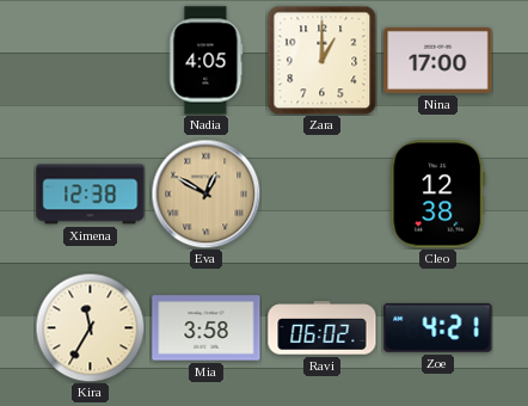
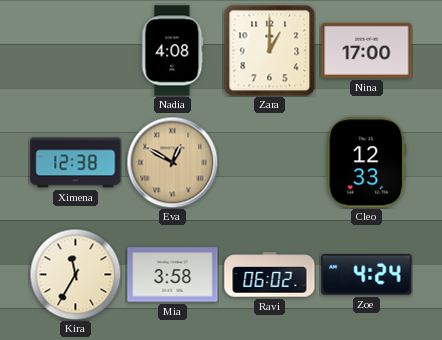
Nadia: 4:05 -> 4:08
Cleo: 12:38 -> 12:33
Zoe: 4:21 -> 4:24
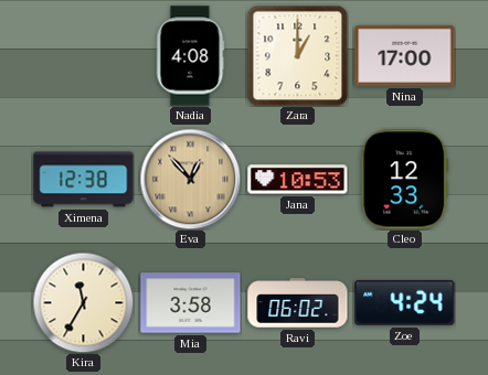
Eva: 12:50 -> 12:53
Jana: none -> 10:53
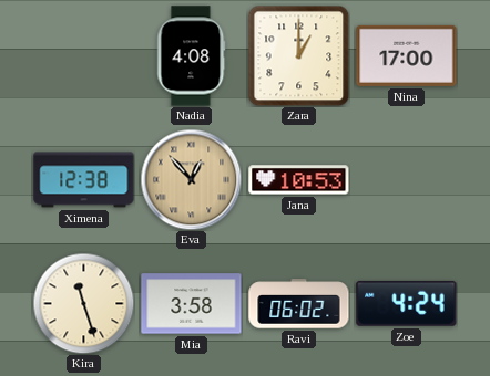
Cleo: 12:33 -> none
Kira: 11:35 -> 11:27
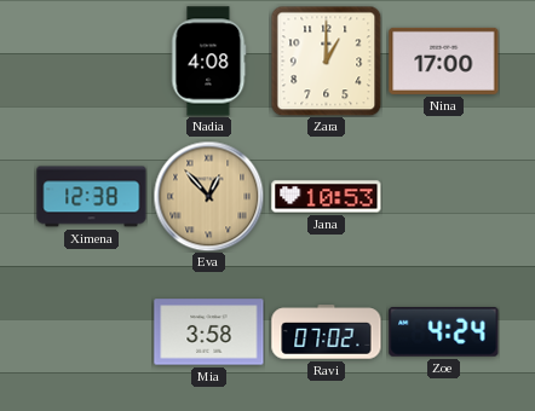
Kira: 11:27 -> none
Ravi: 06:02 -> 07:02
